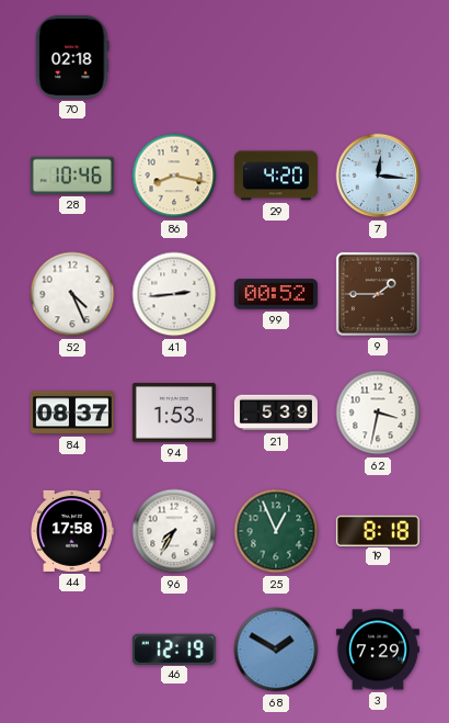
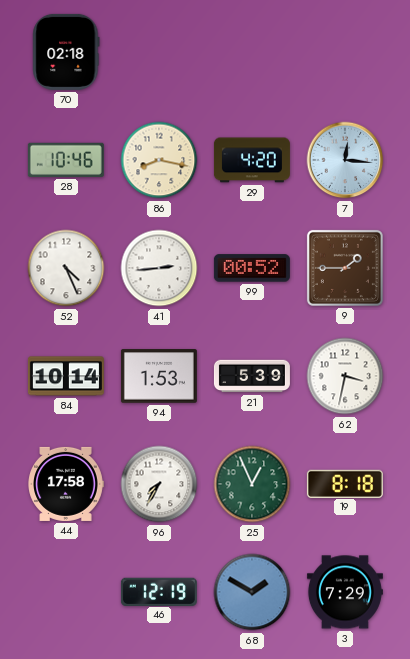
84: 08:37 -> 10:14
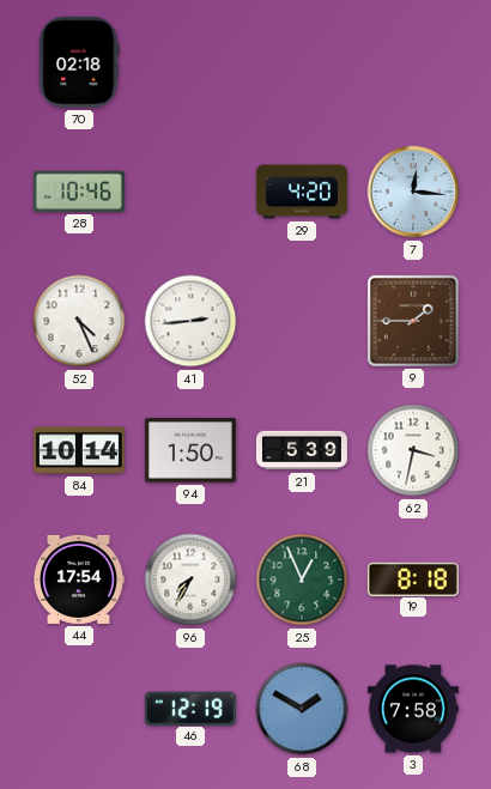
86: 8:17 -> none
99: 00:52 -> none
94: 1:53 -> 1:50
44: 17:58 -> 17:54
3: 7:29 -> 7:58
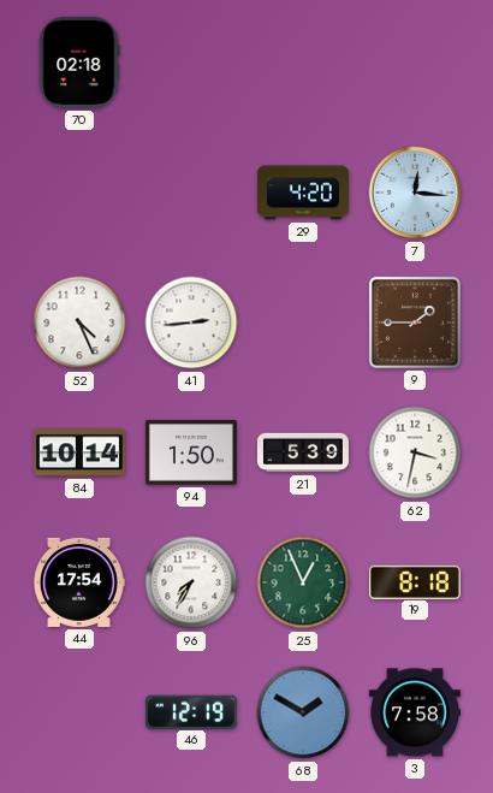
28: 10:46 -> none
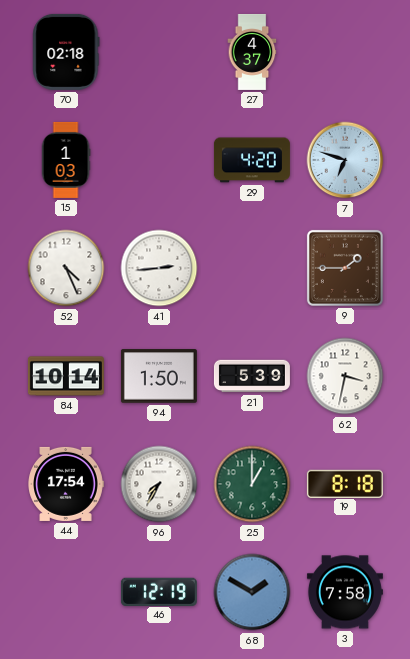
27: none -> 4:37
15: none -> 1:03
7: 12:16 -> 6:48
25: 12:56 -> 1:00
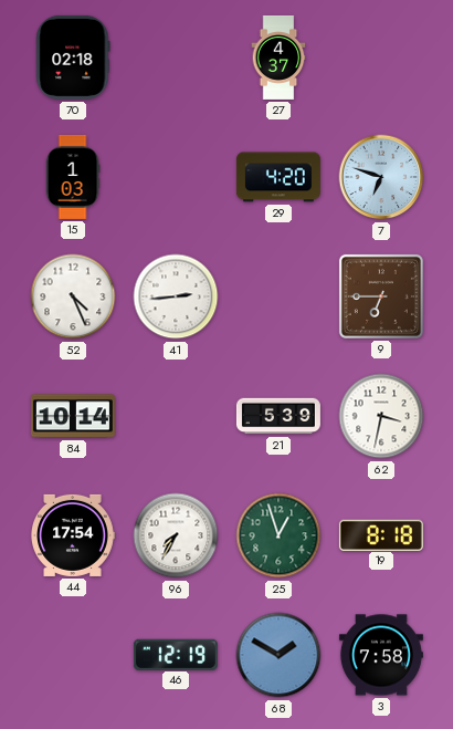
9: 1:45 -> 6:45
94: 1:50 -> none
25: 1:00 -> 12:57
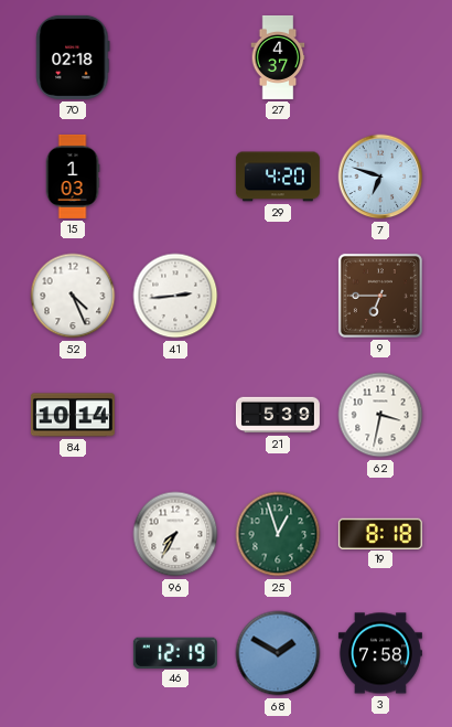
44: 17:54 -> none
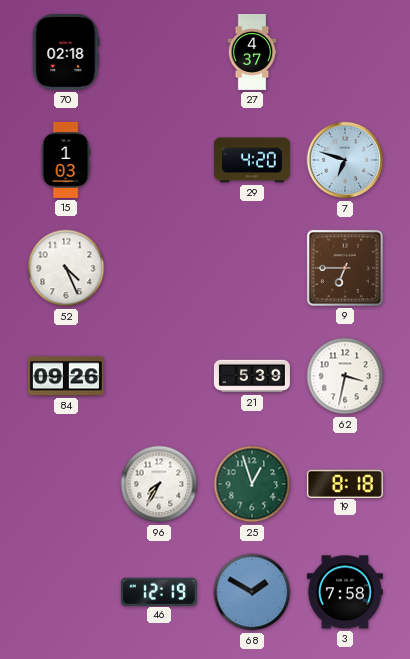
41: 2:44 -> none
84: 10:14 -> 09:26
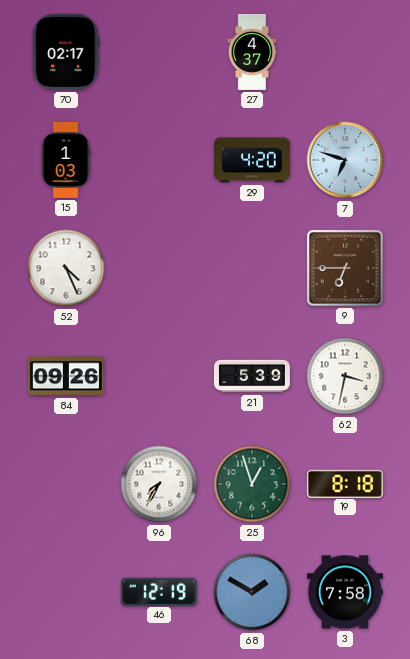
70: 02:18 -> 02:17
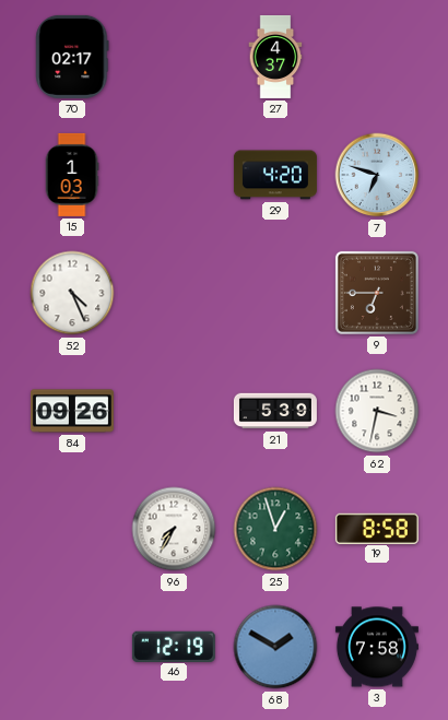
19: 8:18 -> 8:58
